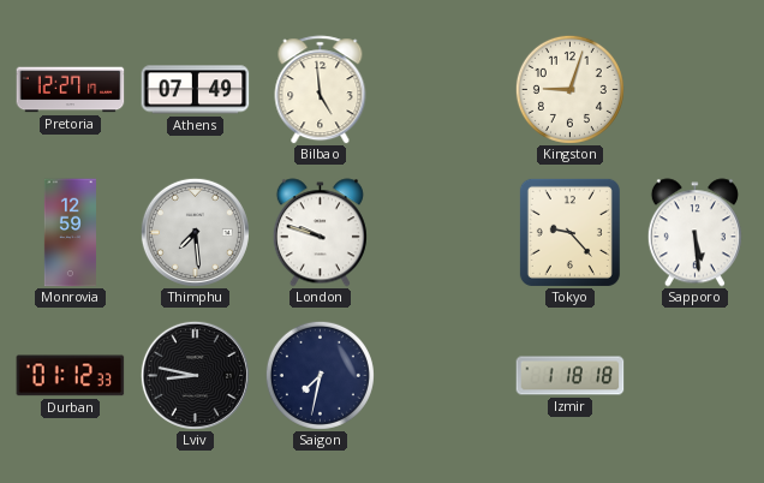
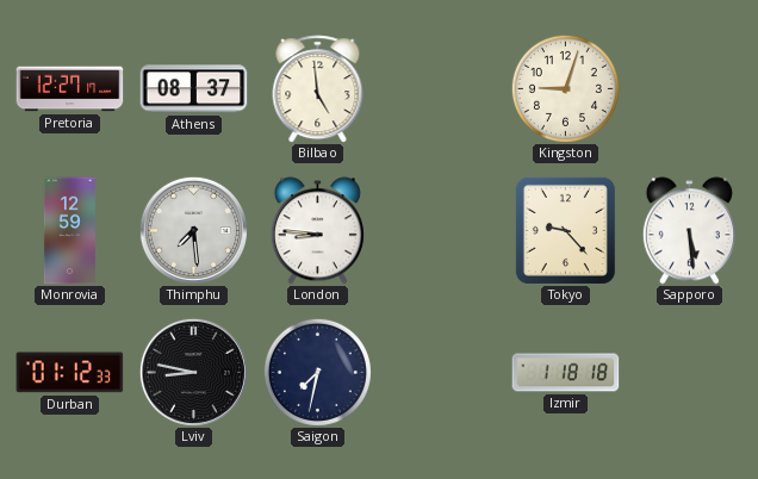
Athens: 07:49 -> 08:37
London: 9:48 -> 8:46
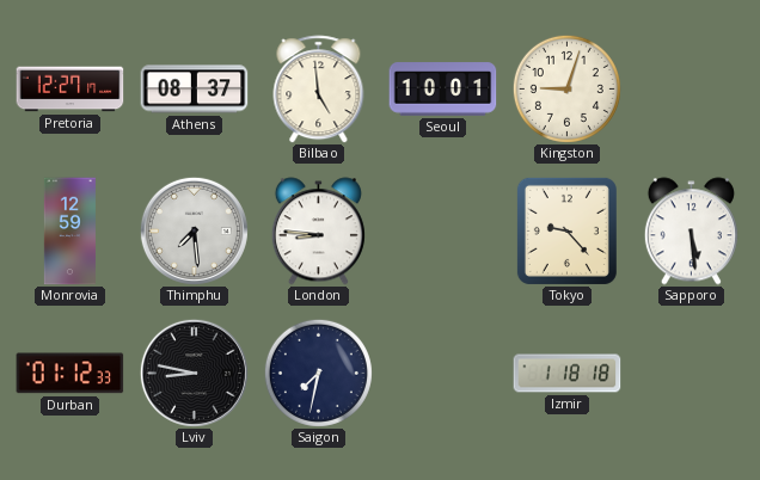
Seoul: none -> 10:01
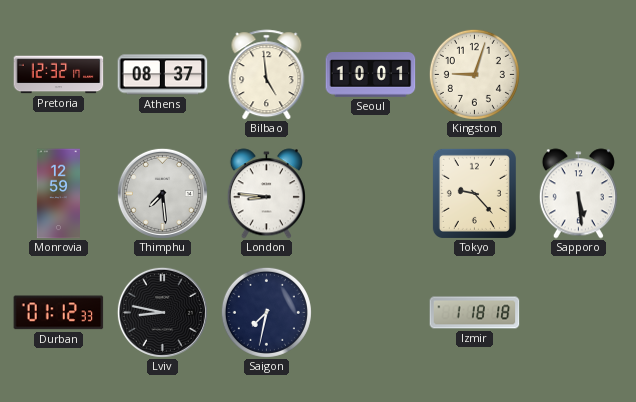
Pretoria: 12:27 -> 12:32
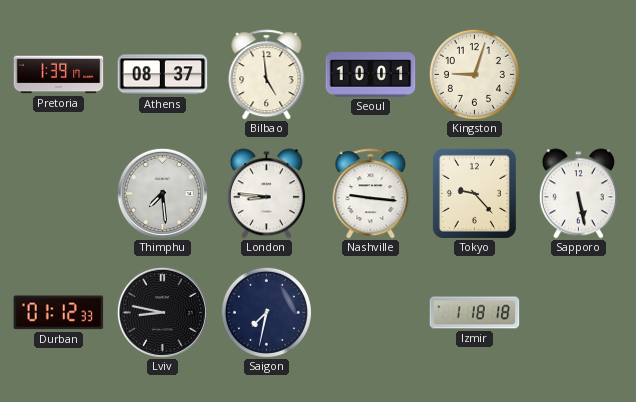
Pretoria: 12:32 -> 1:39
Monrovia: 12:59 -> none
Nashville: none -> 9:16
Sapporo: 5:29 -> 5:28
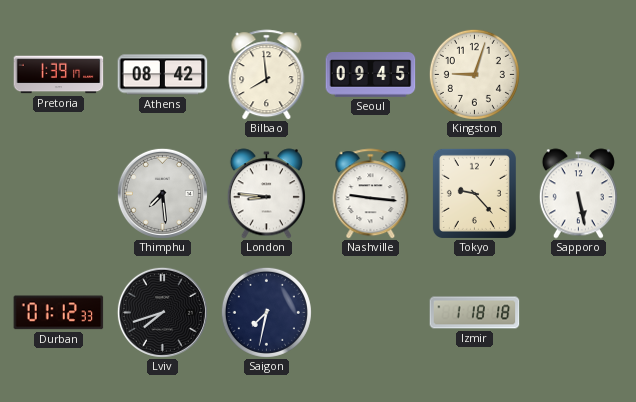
Athens: 08:37 -> 08:42
Bilbao: 4:59 -> 7:59
Seoul: 10:01 -> 09:45
Lviv: 8:47 -> 7:42
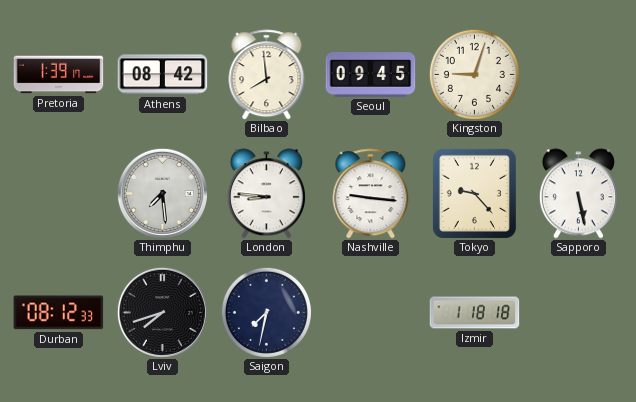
Durban: 01:12 -> 08:12
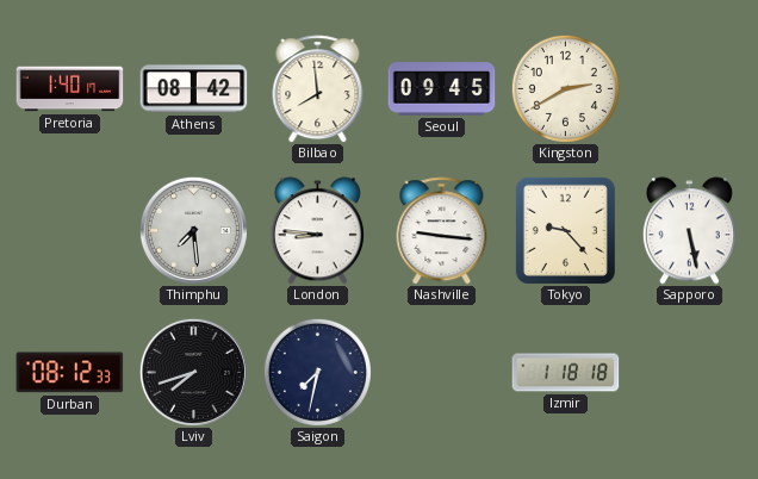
Pretoria: 1:39 -> 1:40
Kingston: 9:03 -> 2:40
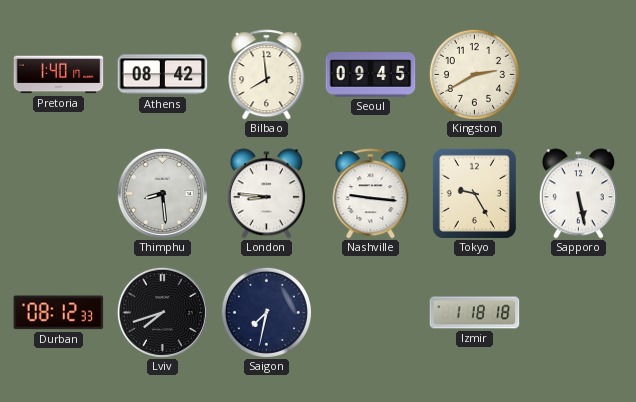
Thimphu: 7:29 -> 8:29
Tokyo: 9:23 -> 9:25
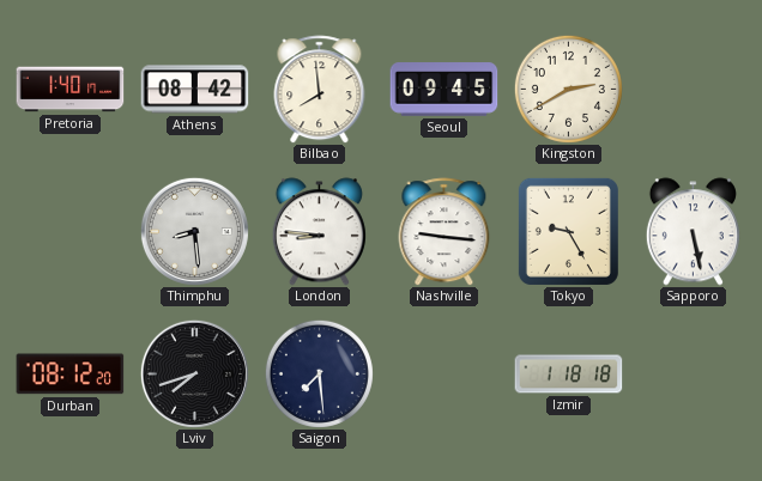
Durban: 08:12:33 -> 08:12:20
Saigon: 7:32 -> 7:29
